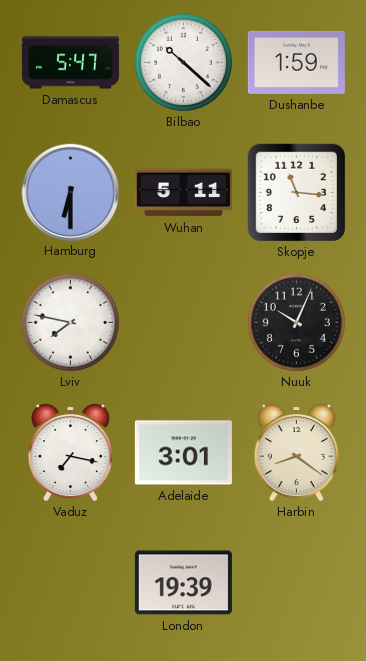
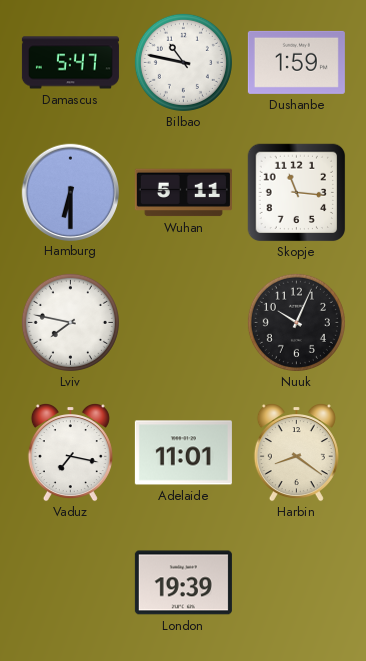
Bilbao: 10:22 -> 10:47
Adelaide: 3:01 -> 11:01
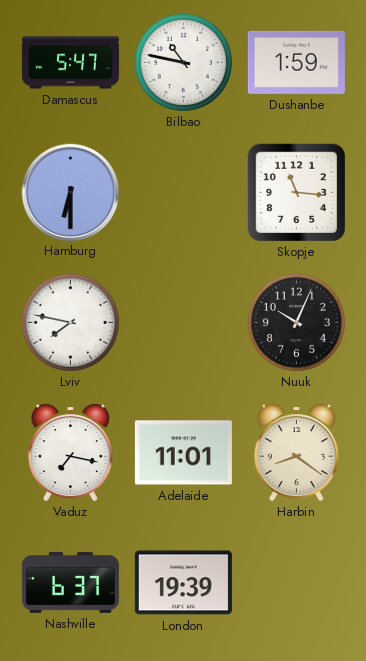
Wuhan: 5:11 -> none
Nashville: none -> 6:37
